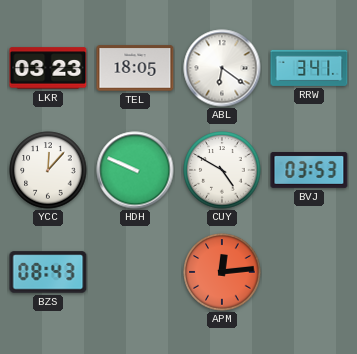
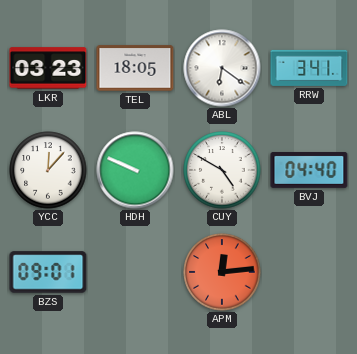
BVJ: 03:53 -> 04:40
BZS: 08:43 -> 09:01
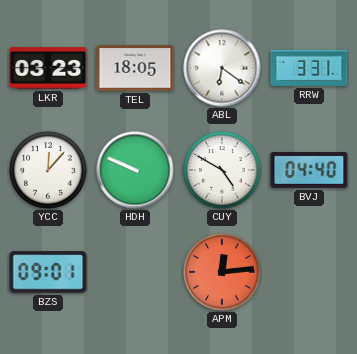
RRW: 3:41 -> 3:31
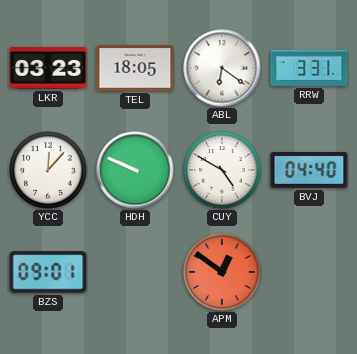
APM: 12:14 -> 12:51
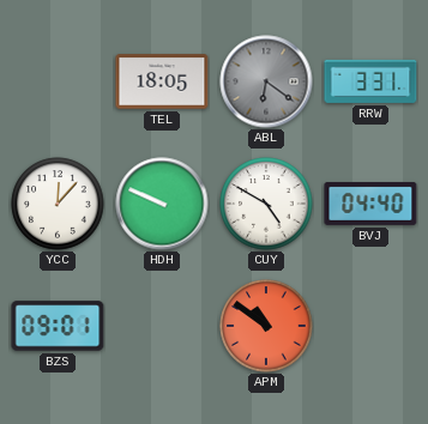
LKR: 03:23 -> none
ABL dial: white -> grey
APM: 12:51 -> 10:51
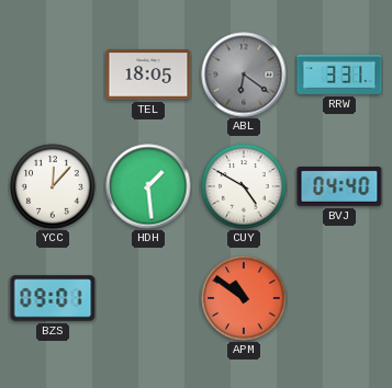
HDH: 9:49 -> 1:29
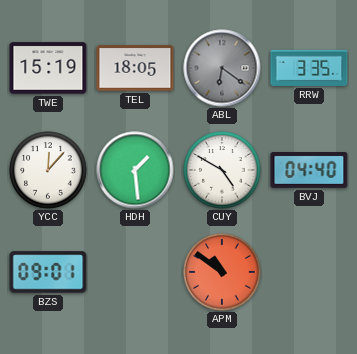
TWE: none -> 15:19
RRW: 3:31 -> 3:35
